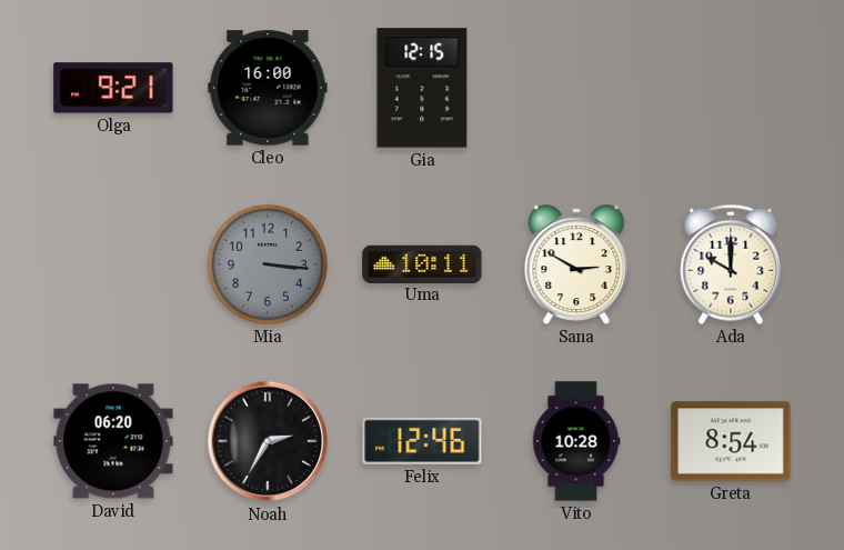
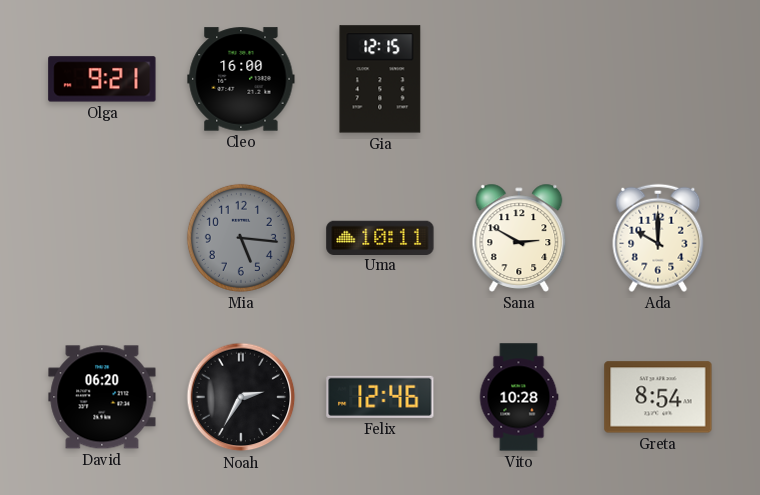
Mia: 3:16 -> 5:16
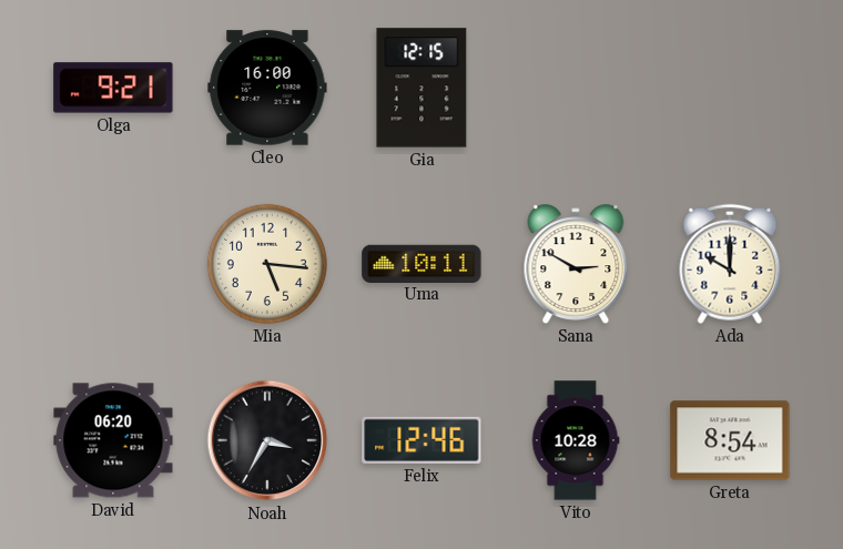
Mia dial: grey -> cream
Noah: 2:35 -> 3:35
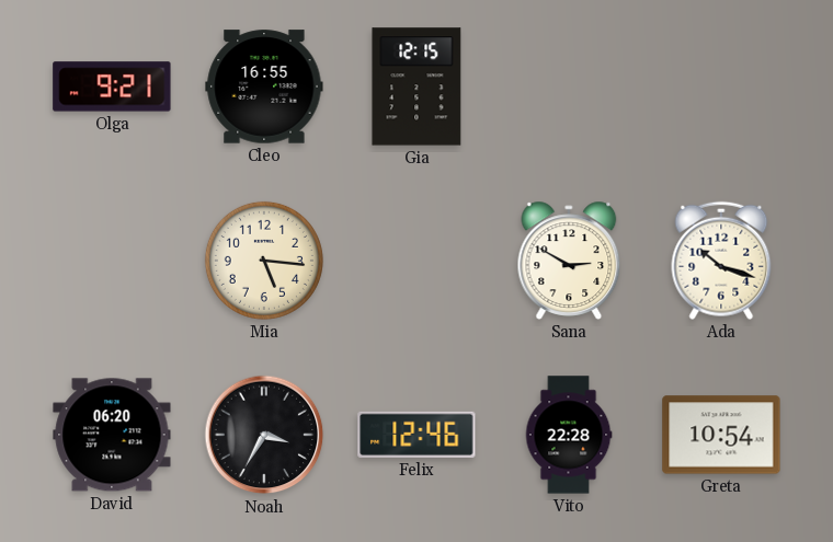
Cleo: 16:00 -> 16:55
Uma: 10:11 -> none
Ada: 10:00 -> 10:18
Vito: 10:28 -> 22:28
Greta: 8:54 -> 10:54
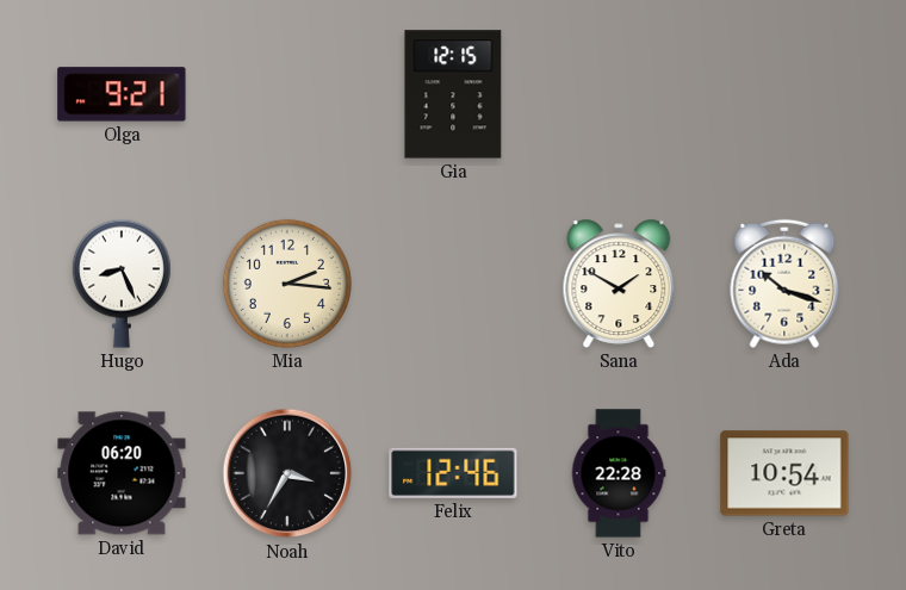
Cleo: 16:55 -> none
Hugo: none -> 8:26
Mia: 5:16 -> 2:16
Sana: 2:50 -> 1:50
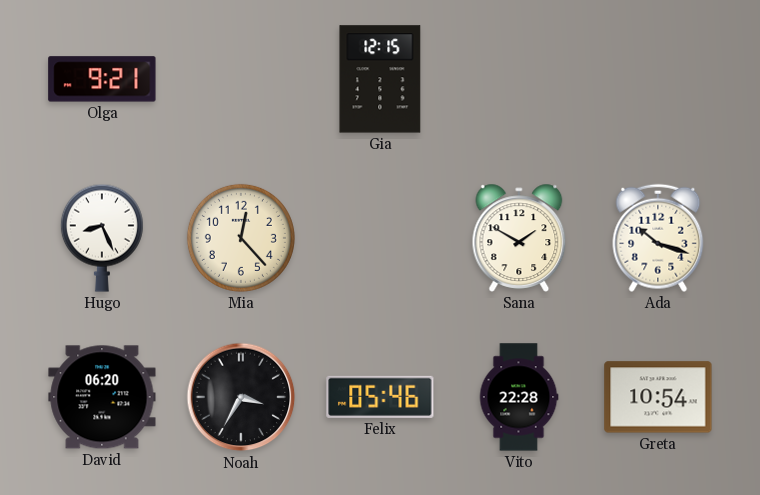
Mia: 2:16 -> 12:23
Felix: 12:46 -> 05:46
